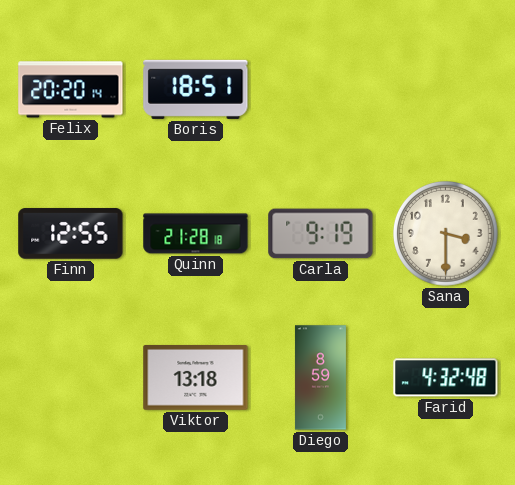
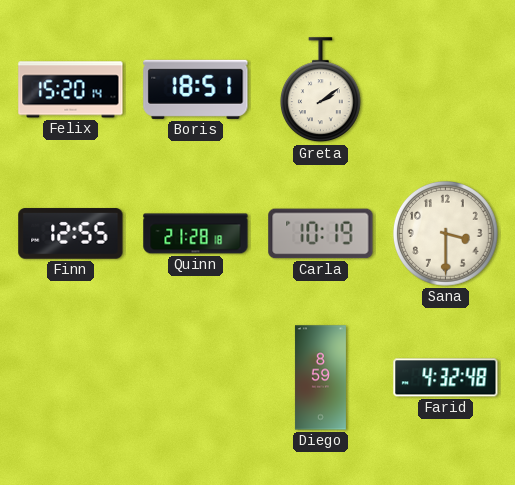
Felix: 20:20 -> 15:20
Greta: none -> 2:09
Carla: 9:19 -> 10:19
Viktor: 13:18 -> none
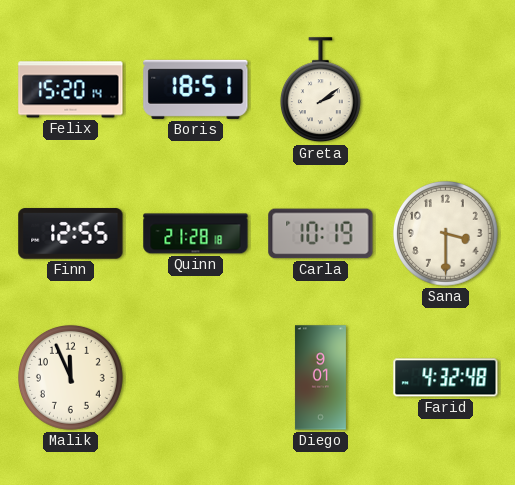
Malik: none -> 11:56
Diego: 8:59 -> 9:01
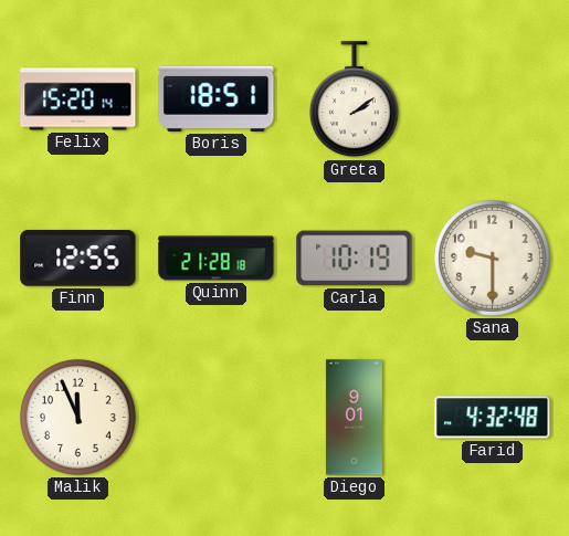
Sana: 3:30 -> 9:30
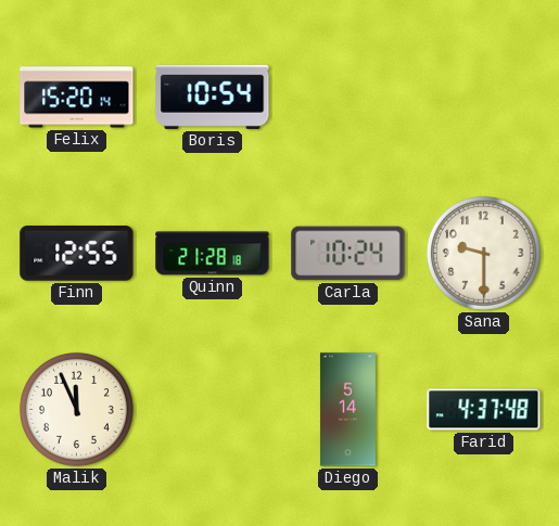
Boris: 18:51 -> 10:54
Greta: 2:09 -> none
Carla: 10:19 -> 10:24
Diego: 9:01 -> 5:14
Farid: 4:32 -> 4:37
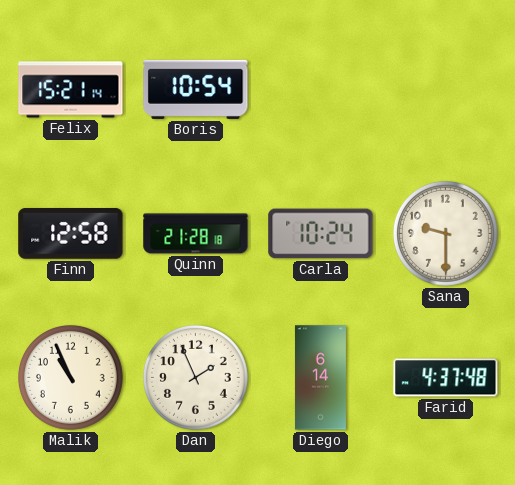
Felix: 15:20 -> 15:21
Finn: 12:55 -> 12:58
Malik: 11:56 -> 10:56
Dan: none -> 1:56
Diego: 5:14 -> 6:14
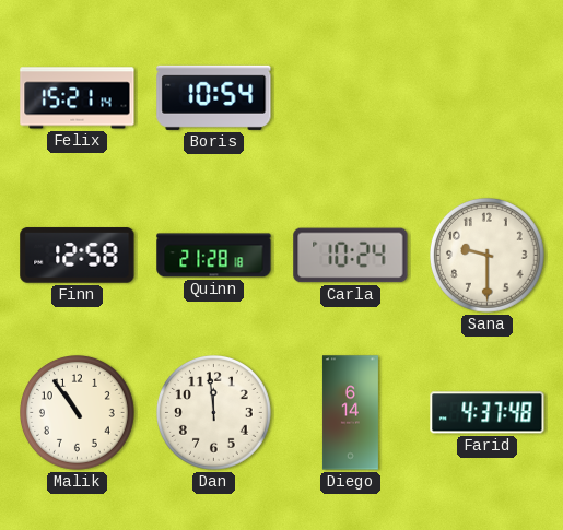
Malik: 10:56 -> 10:54
Dan: 1:56 -> 11:59
